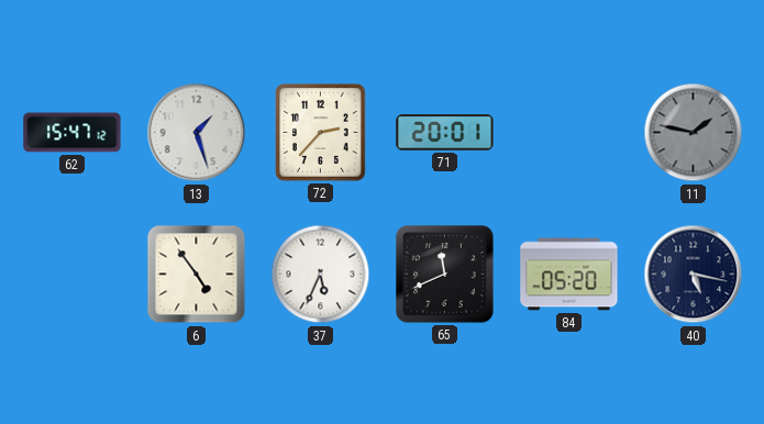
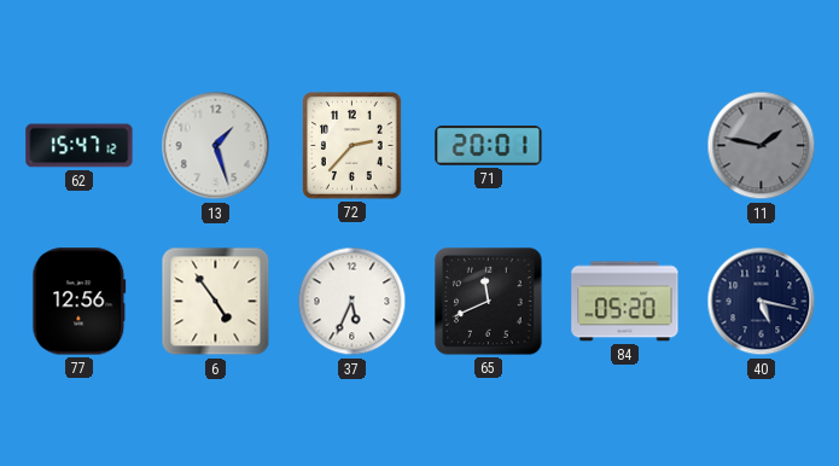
77: none -> 12:56
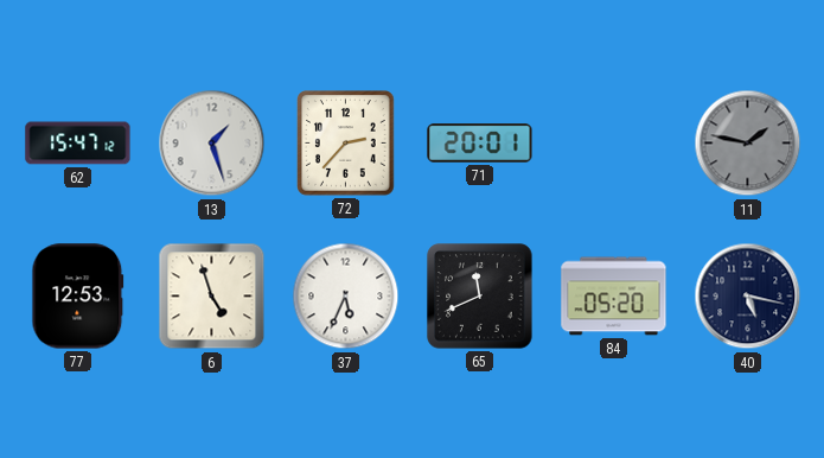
77: 12:56 -> 12:53
6: 4:54 -> 4:57
